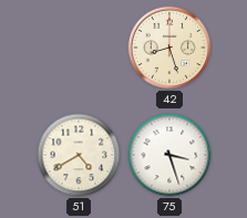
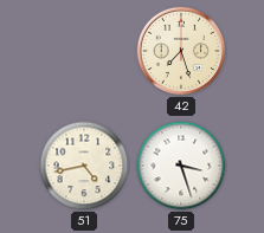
42: 8:27 -> 7:27
51: 4:40 -> 4:43
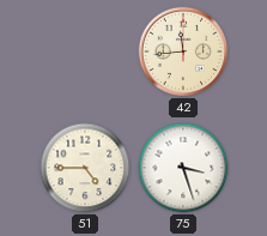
42: 7:27 -> 11:44
51: 4:43 -> 4:45
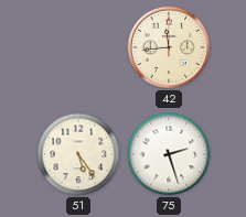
51: 4:45 -> 5:24
75: 3:27 -> 2:27
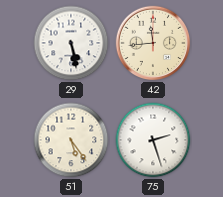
29: none -> 5:28
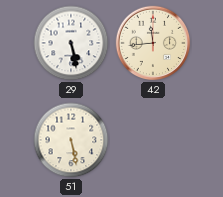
51: 5:24 -> 5:28
75: 2:27 -> none
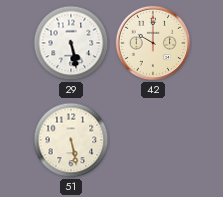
42: 11:44 -> 10:00
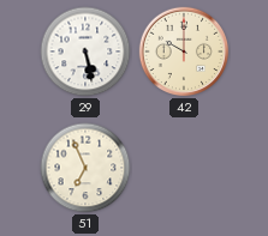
51: 5:28 -> 6:56
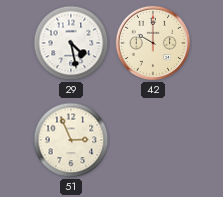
29: 5:28 -> 4:28
51: 6:56 -> 2:56
